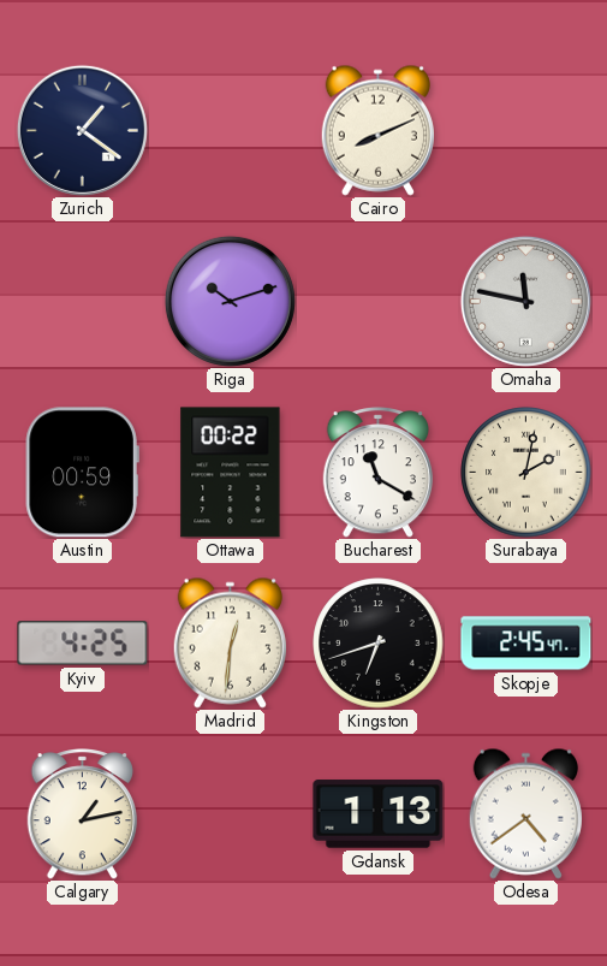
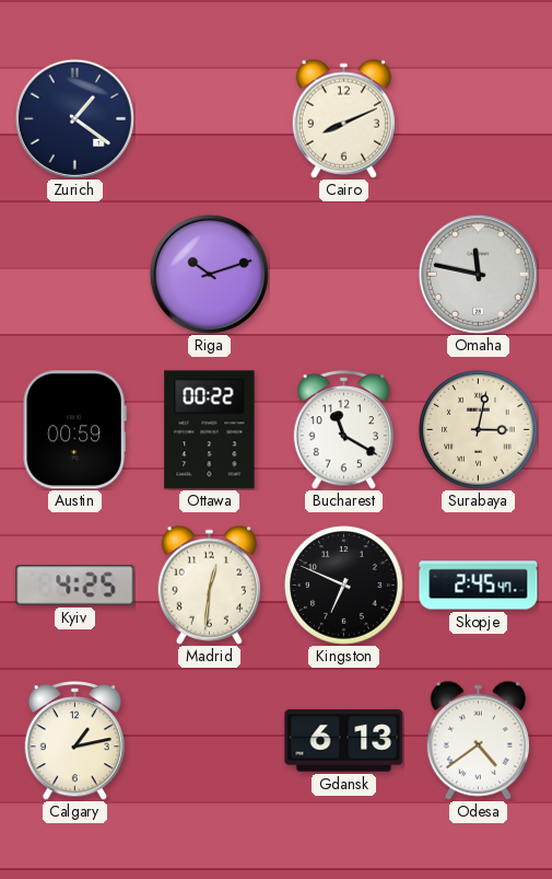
Surabaya: 2:02 -> 3:02
Kingston: 6:42 -> 6:49
Gdansk: 1:13 -> 6:13
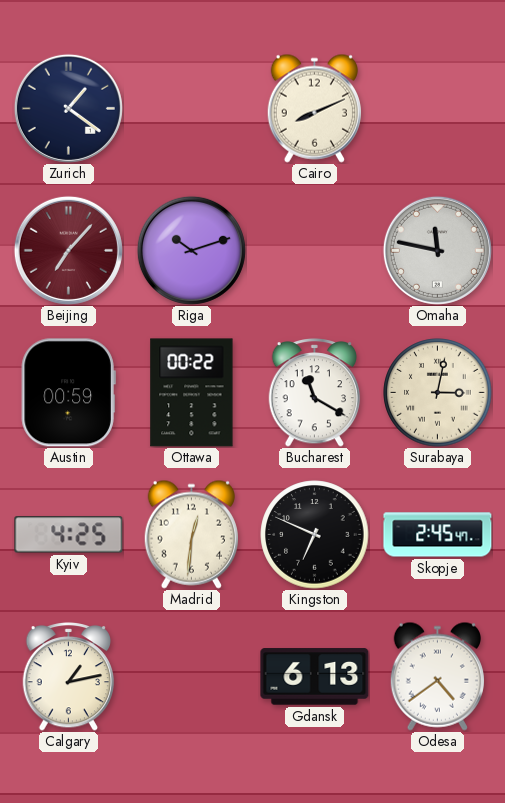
Beijing: none -> 7:07
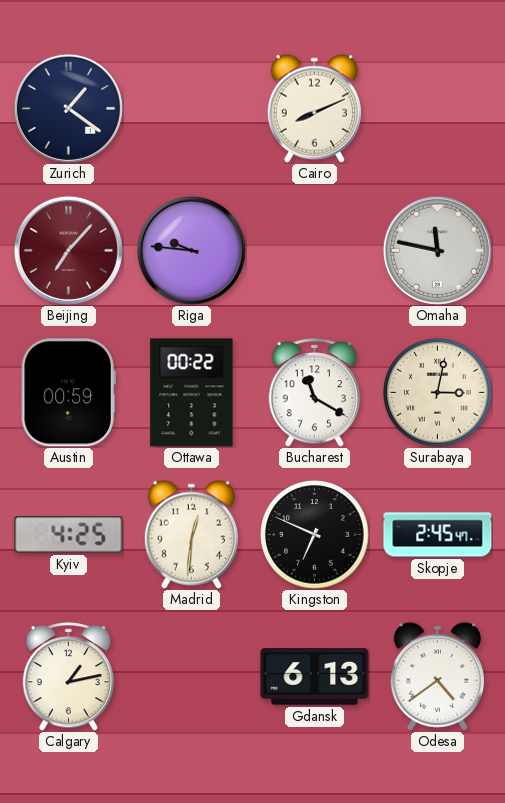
Riga: 10:12 -> 9:46
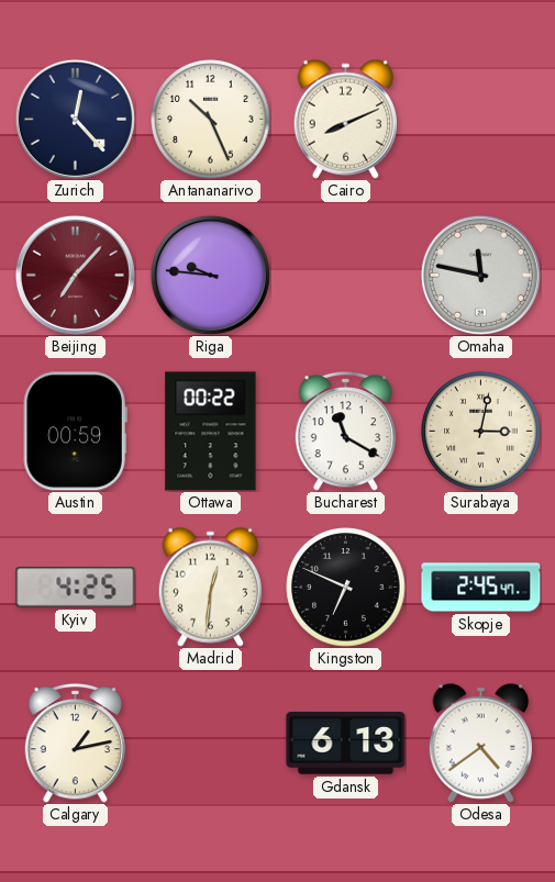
Zurich: 1:21 -> 12:23
Antananarivo: none -> 10:26
